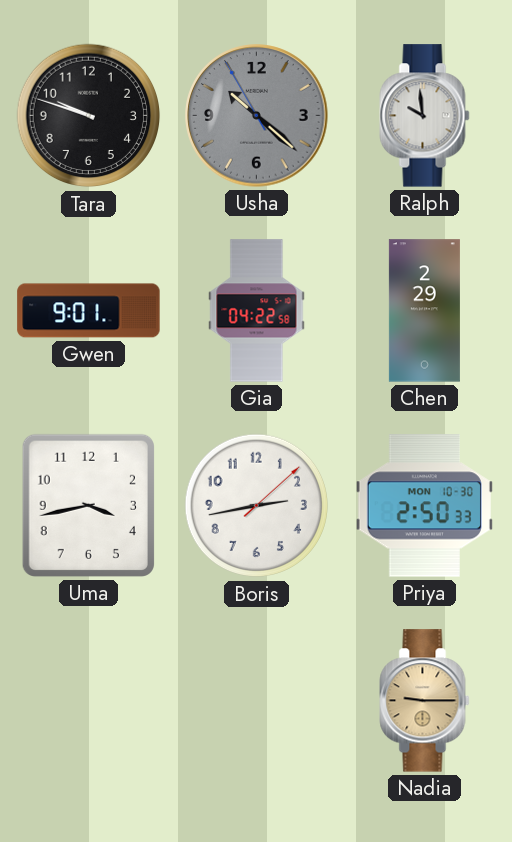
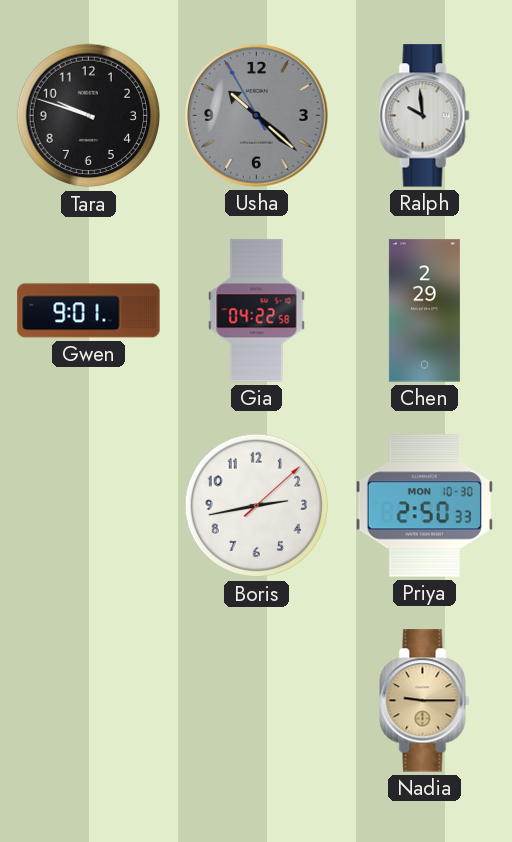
Uma: 3:43 -> none
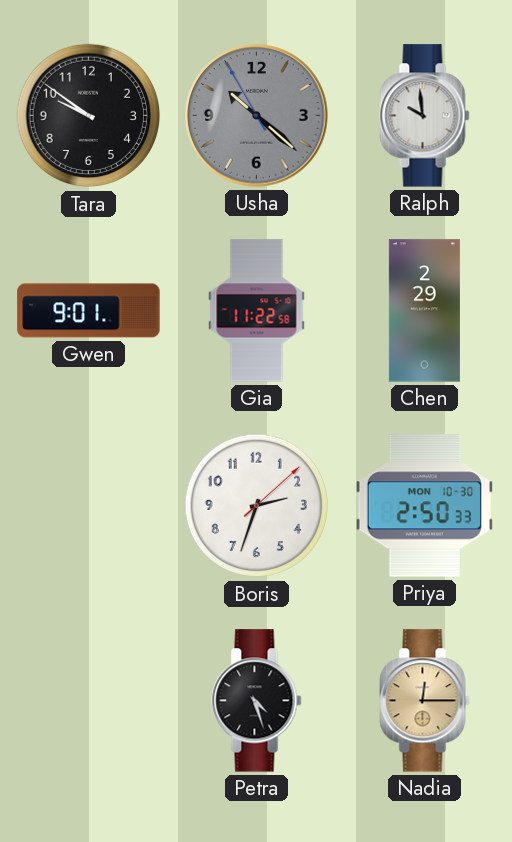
Tara: 9:48 -> 9:51
Gia: 04:22 -> 11:22
Boris: 2:43 -> 2:33
Petra: none -> 4:27
Nadia: 9:15 -> 12:15
